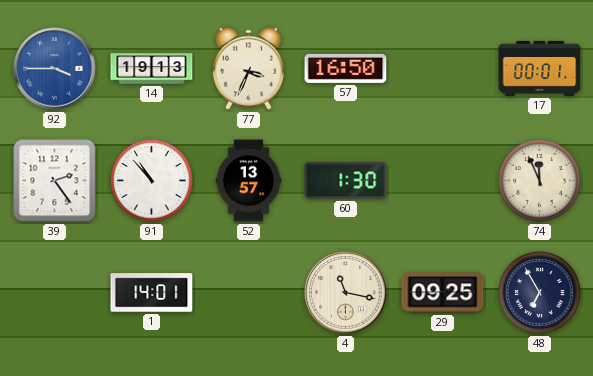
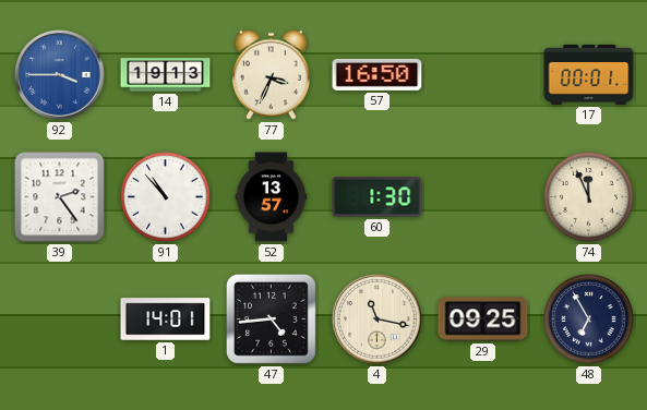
47: none -> 4:44
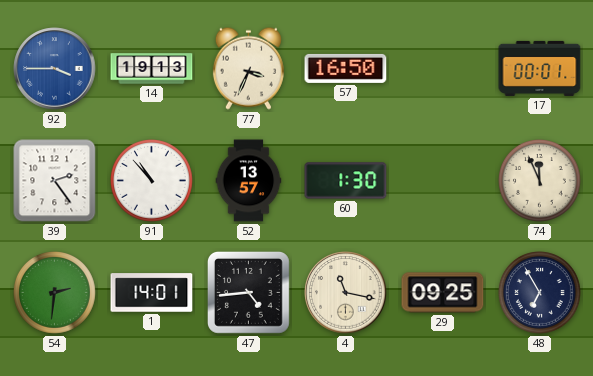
54: none -> 2:31
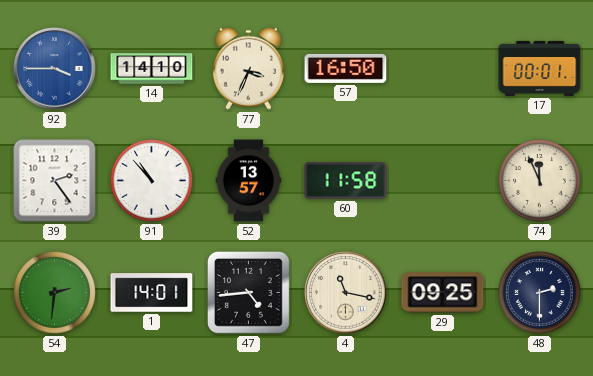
14: 19:13 -> 14:10
60: 1:30 -> 11:58
48: 6:55 -> 2:30
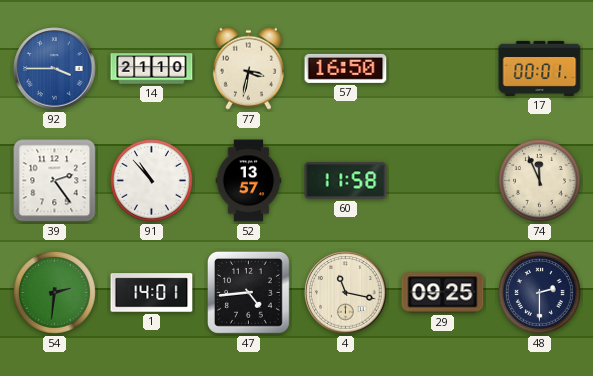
14: 14:10 -> 21:10
77: 3:34 -> 3:32
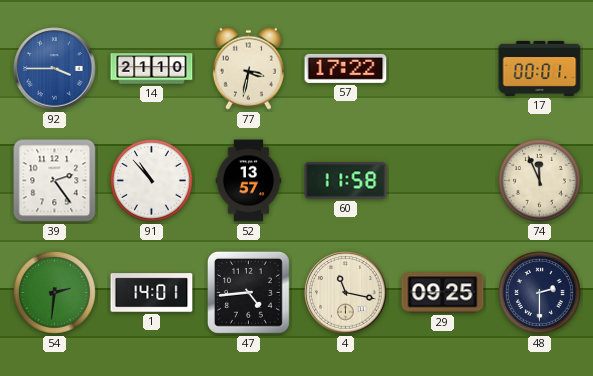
57: 16:50 -> 17:22
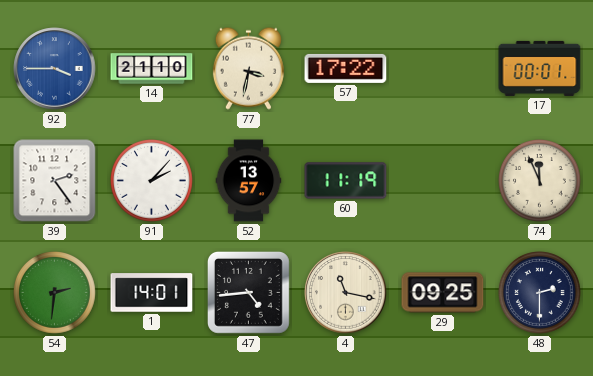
91: 10:53 -> 2:07
60: 11:58 -> 11:19
